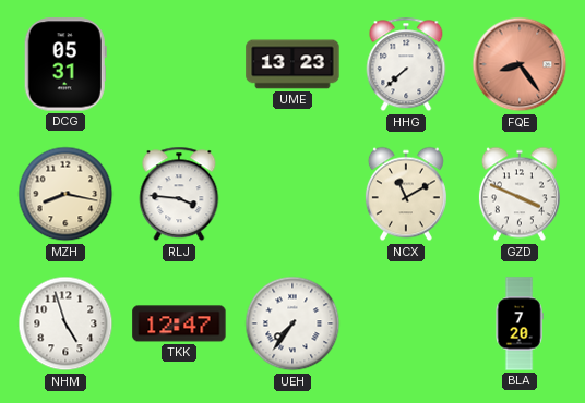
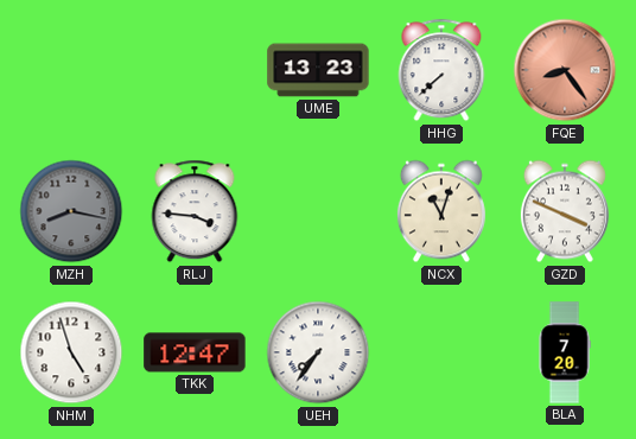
DCG: 05:31 -> none
MZH dial: cream -> grey
NCX: 11:10 -> 11:03
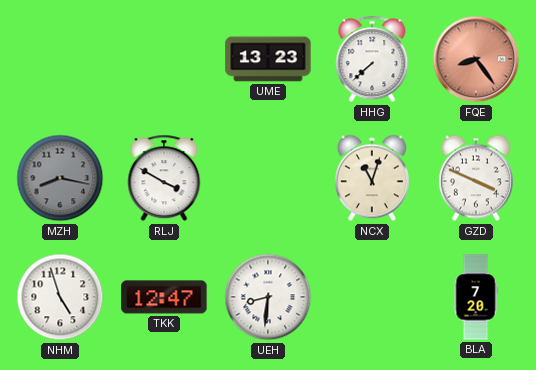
RLJ: 3:46 -> 3:50
UEH: 7:36 -> 8:31
